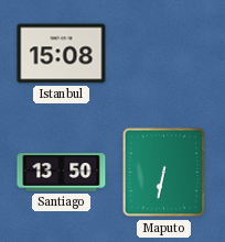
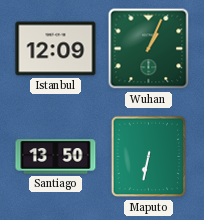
Istanbul: 15:08 -> 12:09
Wuhan: none -> 1:04
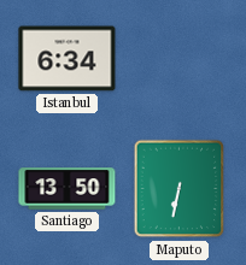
Istanbul: 12:09 -> 6:34
Wuhan: 1:04 -> none
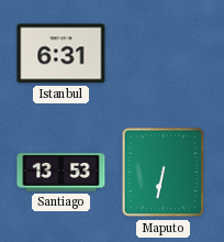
Istanbul: 6:34 -> 6:31
Santiago: 13:50 -> 13:53
